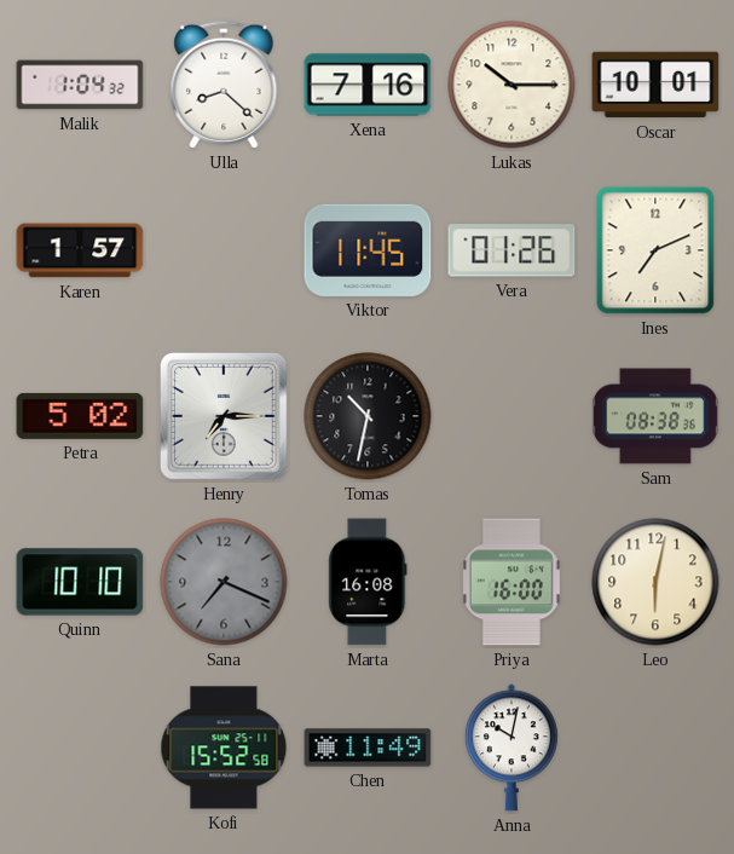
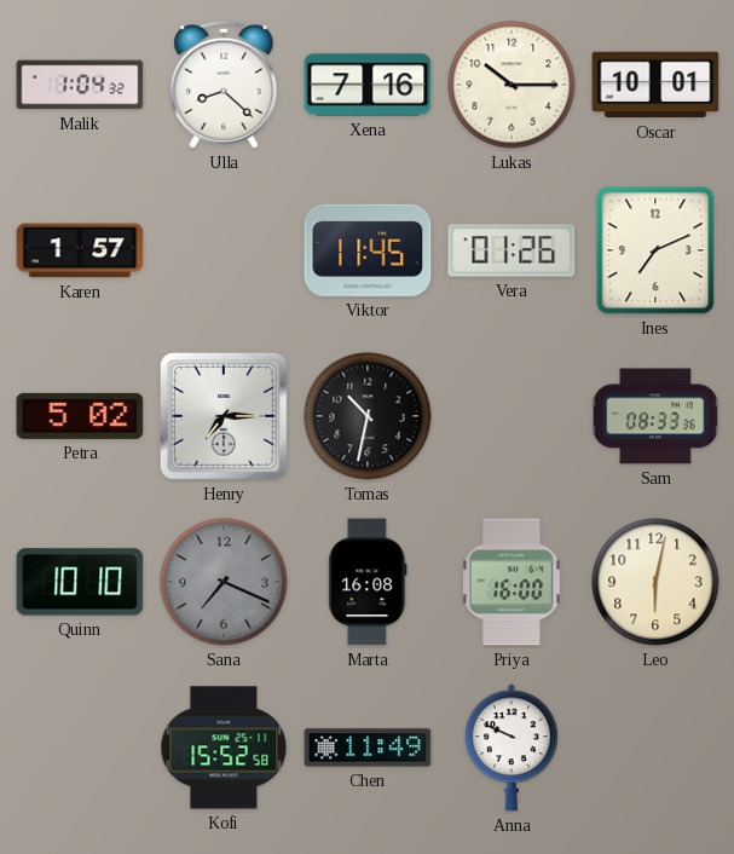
Sam: 08:38 -> 08:33
Anna: 10:02 -> 9:49
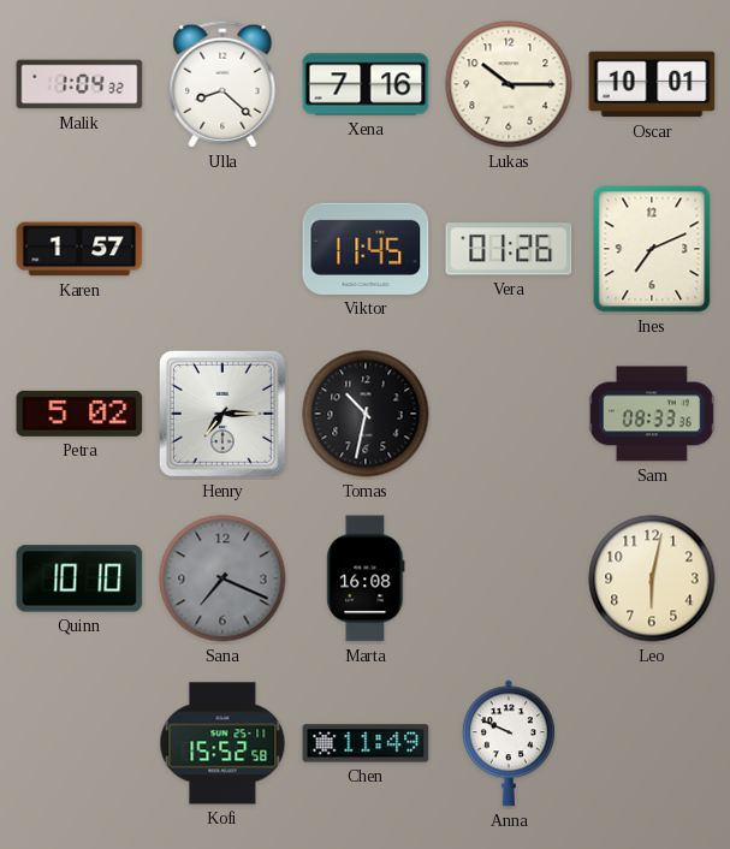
Priya: 16:00 -> none
